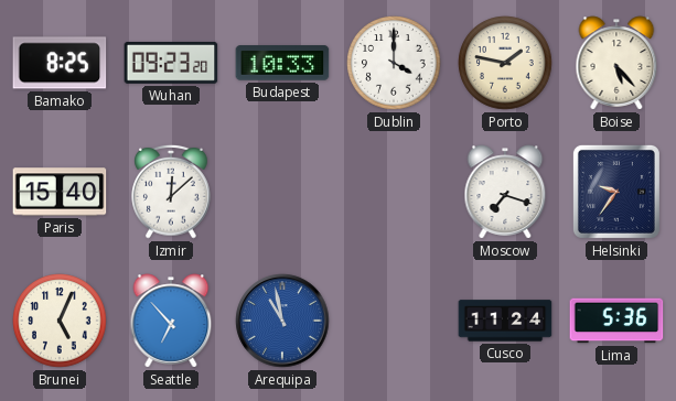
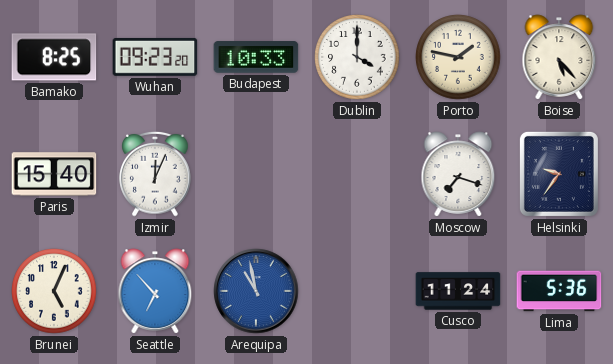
Izmir: 12:08 -> 12:04
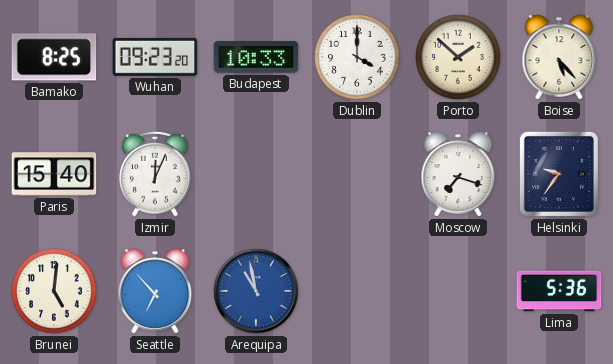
Porto: 1:47 -> 1:52
Brunei: 5:04 -> 5:01
Cusco: 11:24 -> none
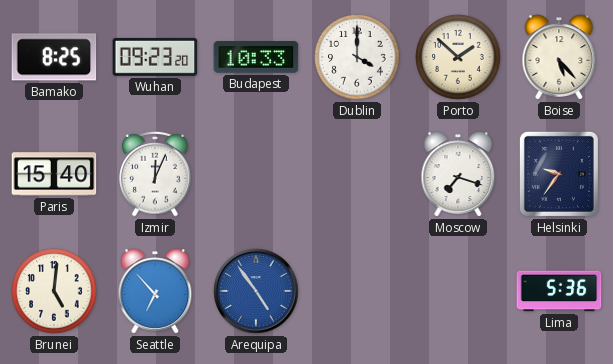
Arequipa: 10:58 -> 4:54
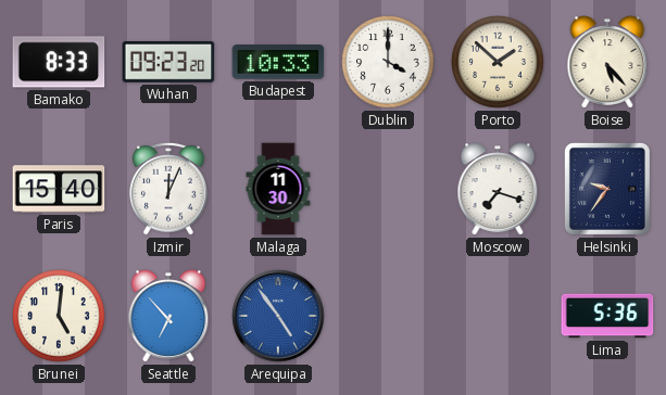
Bamako: 8:25 -> 8:33
Malaga: none -> 11:30
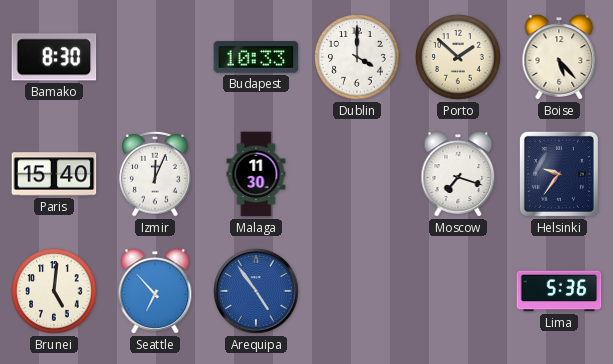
Bamako: 8:33 -> 8:30
Wuhan: 09:23 -> none
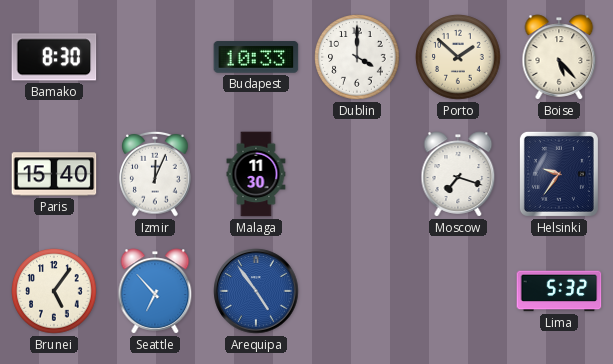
Brunei: 5:01 -> 5:06
Lima: 5:36 -> 5:32
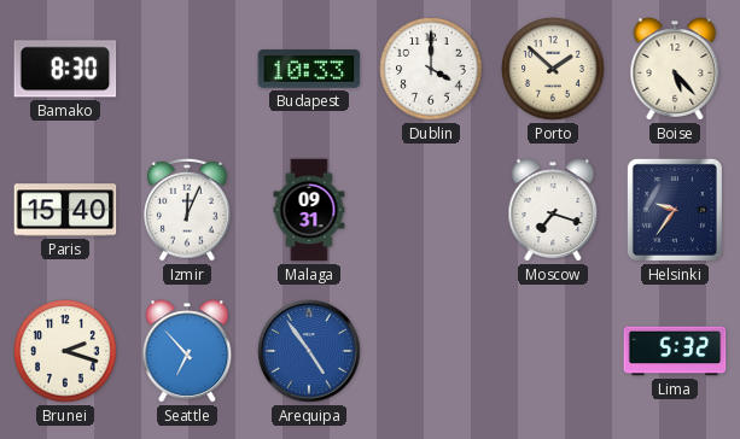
Malaga: 11:30 -> 09:31
Brunei: 5:06 -> 2:18
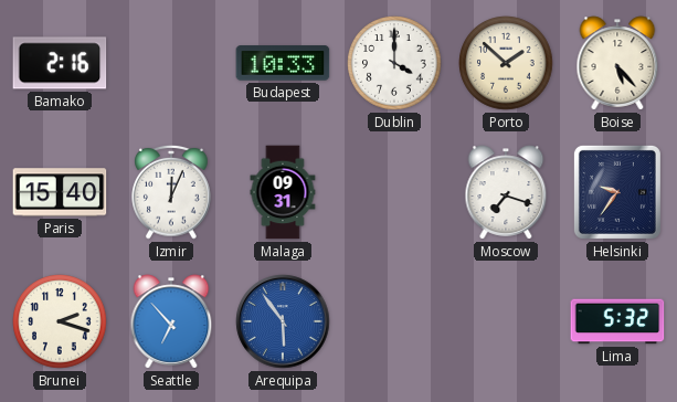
Bamako: 8:30 -> 2:16
Arequipa: 4:54 -> 5:54
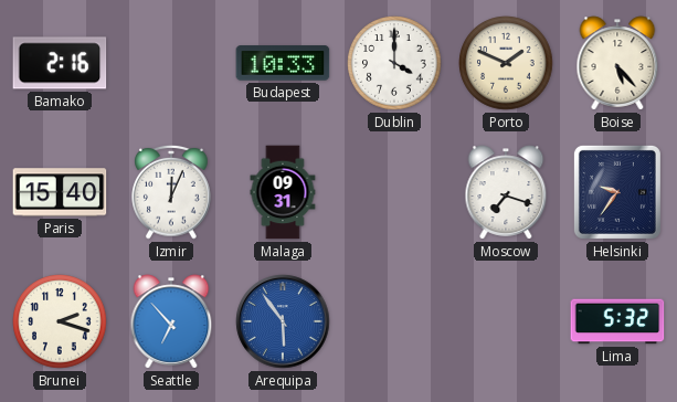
Porto: 1:52 -> 1:49
